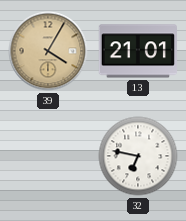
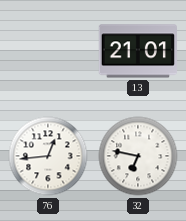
39: 4:05 -> none
76: none -> 12:44
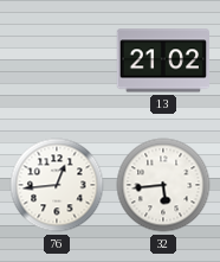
13: 21:01 -> 21:02
32: 6:47 -> 5:44
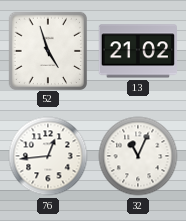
52: none -> 4:57
32: 5:44 -> 11:04
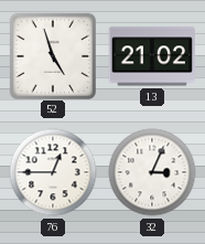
76: 12:44 -> 12:45
32: 11:04 -> 3:04
